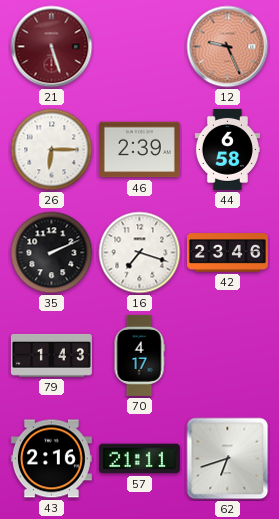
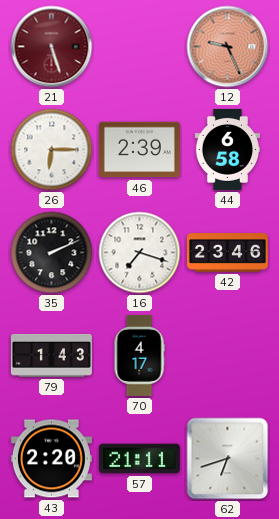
43: 2:16 -> 2:20
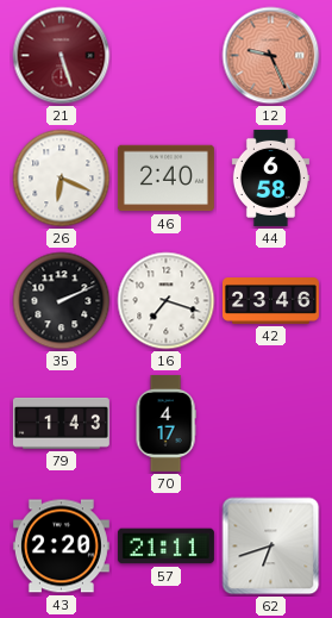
26: 6:15 -> 6:19
46: 2:39 -> 2:40
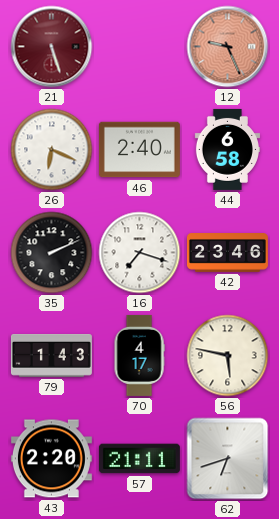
56: none -> 5:47
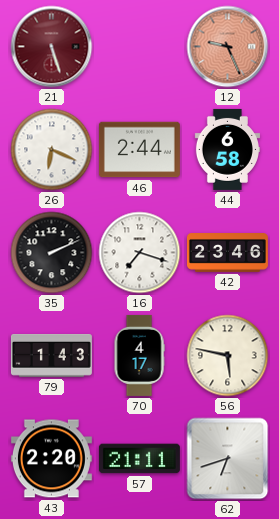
46: 2:40 -> 2:44
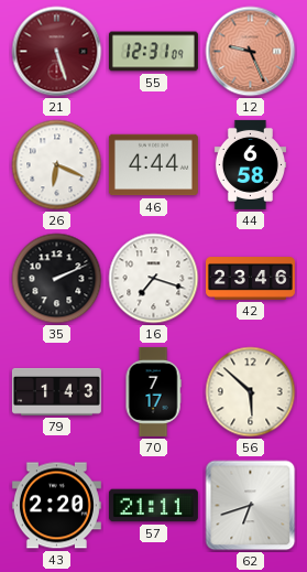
55: none -> 12:31
46: 2:44 -> 4:44
70: 4:17 -> 7:17
56: 5:47 -> 5:52
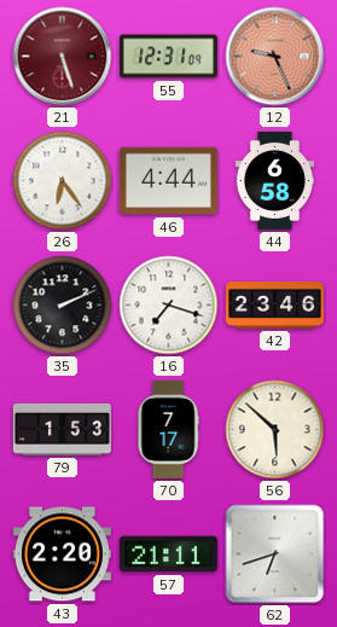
26: 6:19 -> 6:24
79: 1:43 -> 1:53
